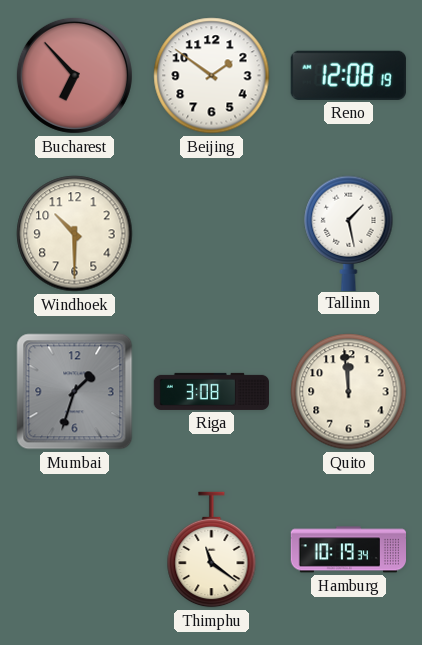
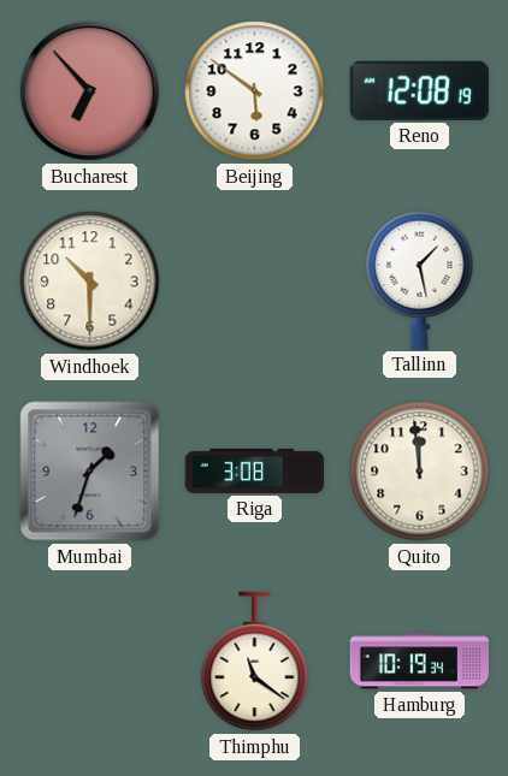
Beijing: 1:51 -> 5:51
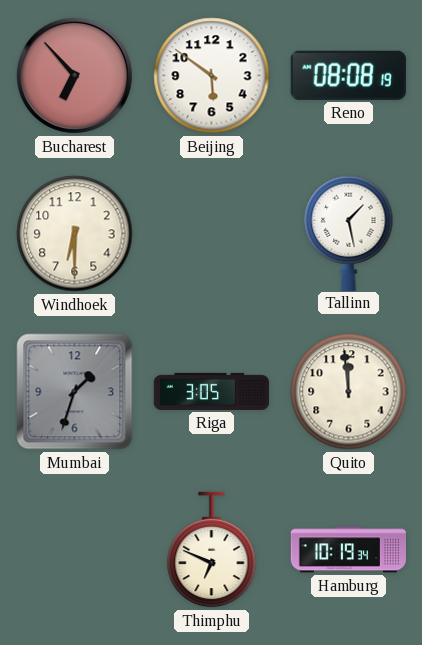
Reno: 12:08 -> 08:08
Windhoek: 10:30 -> 6:30
Riga: 3:08 -> 3:05
Thimphu: 11:21 -> 6:49
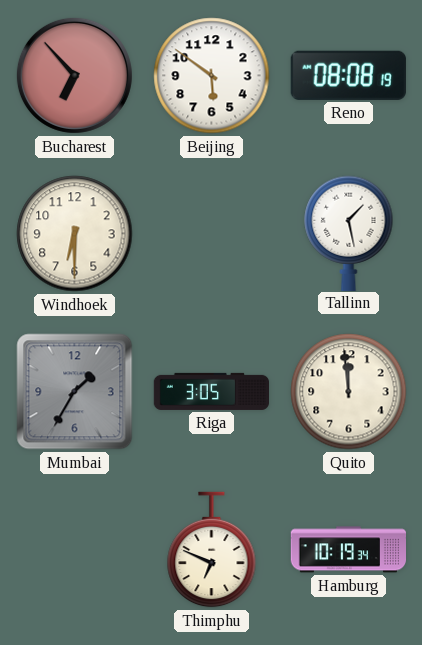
Mumbai: 1:33 -> 1:35
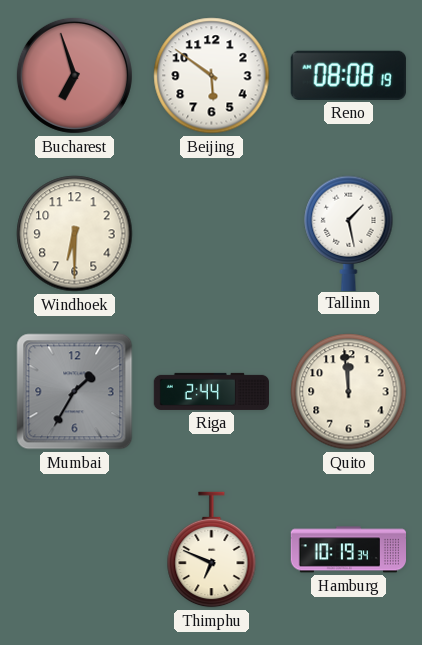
Bucharest: 6:53 -> 6:57
Riga: 3:05 -> 2:44
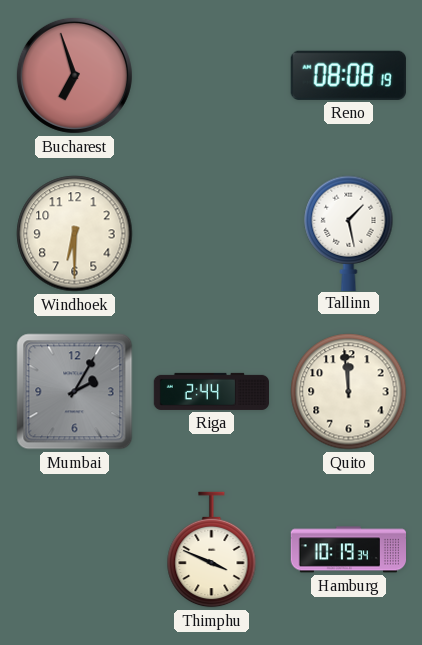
Beijing: 5:51 -> none
Mumbai: 1:35 -> 2:05
Thimphu: 6:49 -> 3:49
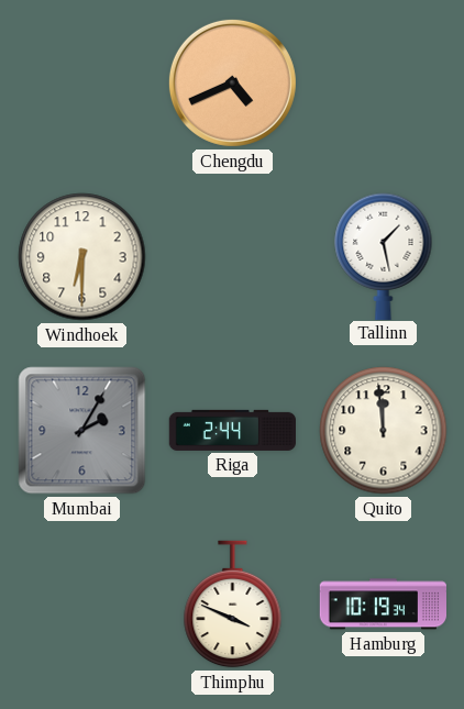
Bucharest: 6:57 -> none
Chengdu: none -> 4:41
Reno: 08:08 -> none
